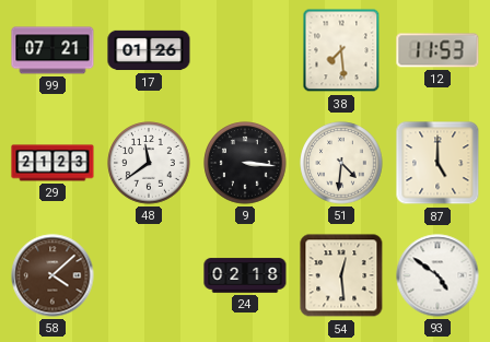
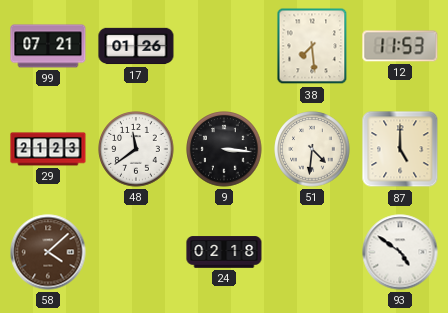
54: 12:29 -> none
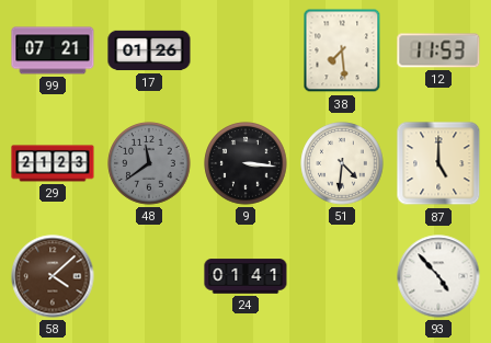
48 dial: white -> grey
24: 02:18 -> 01:41
93: 4:51 -> 4:53
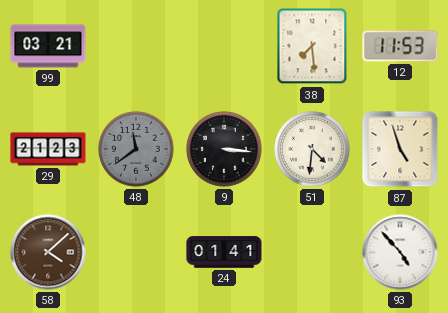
99: 07:21 -> 03:21
17: 01:26 -> none
87: 5:00 -> 4:57
